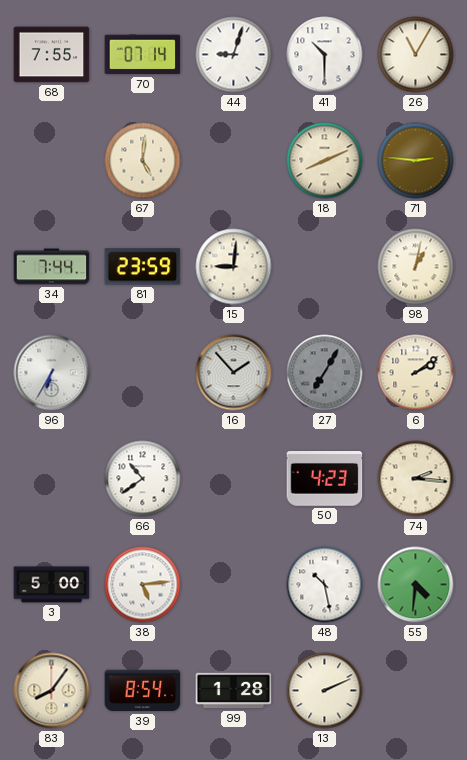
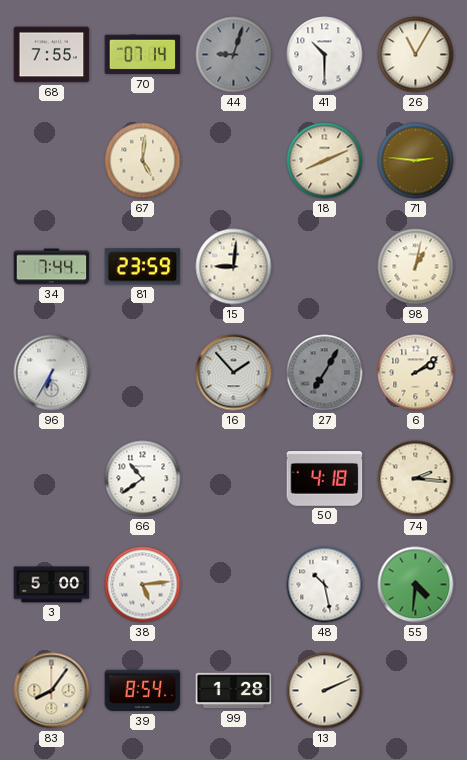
44 dial: white -> grey
50: 4:23 -> 4:18
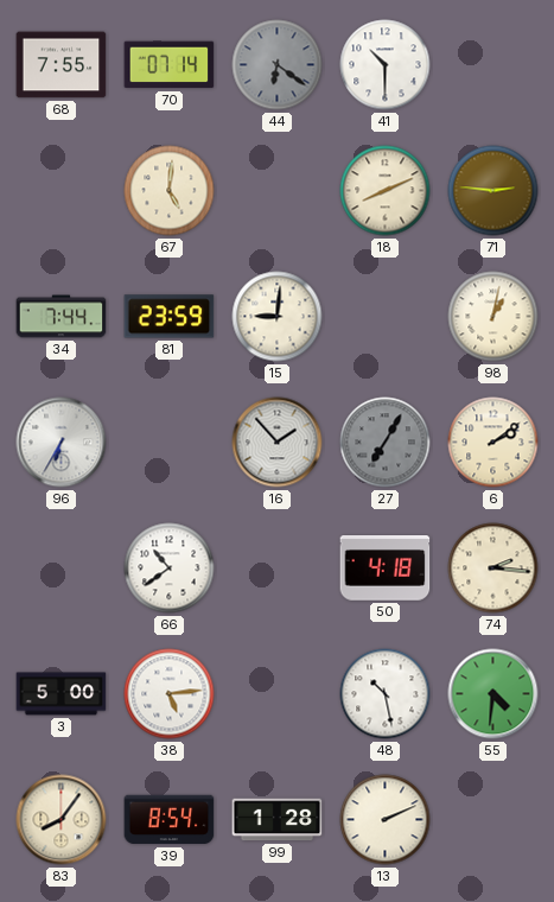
44: 9:03 -> 6:21
26: 11:05 -> none
